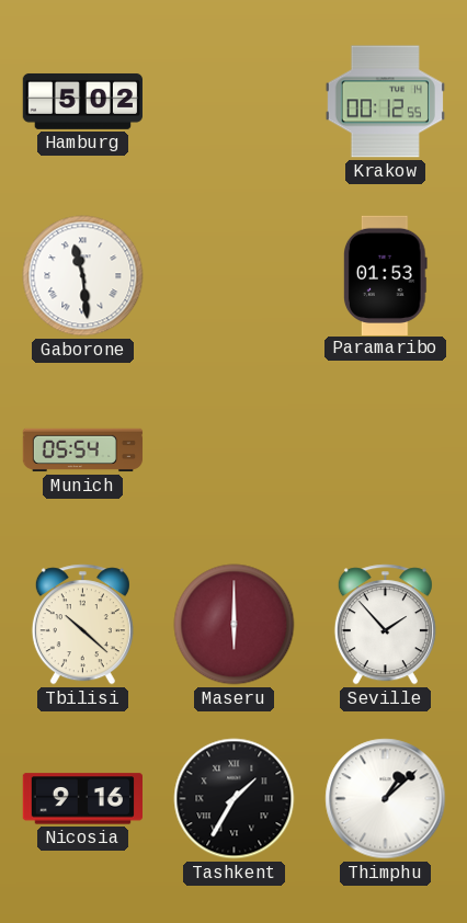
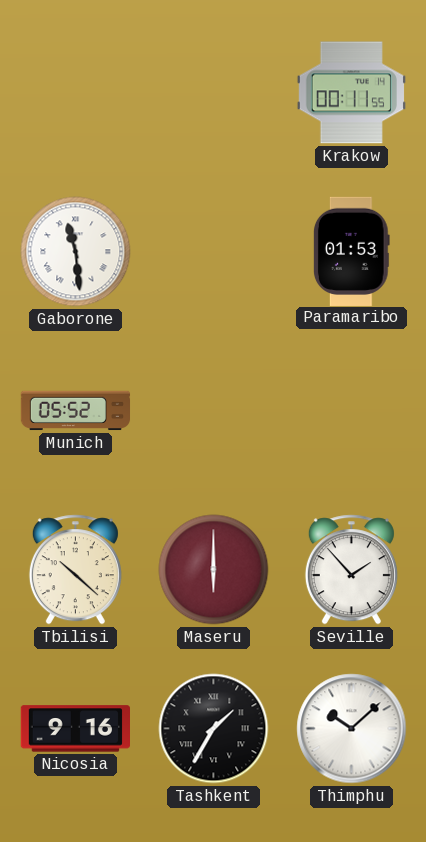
Hamburg: 5:02 -> none
Krakow: 00:12 -> 00:11
Munich: 05:54 -> 05:52
Thimphu: 1:08 -> 10:08
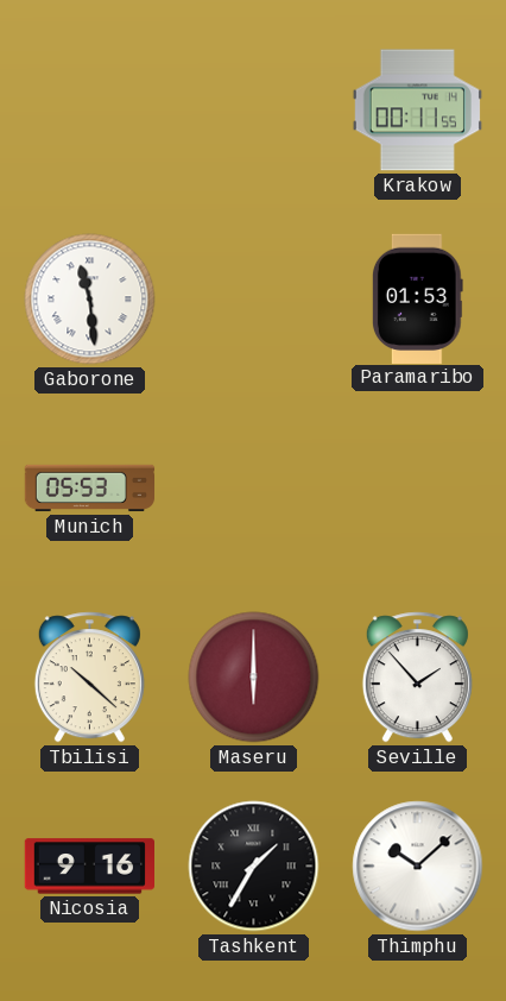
Munich: 05:52 -> 05:53
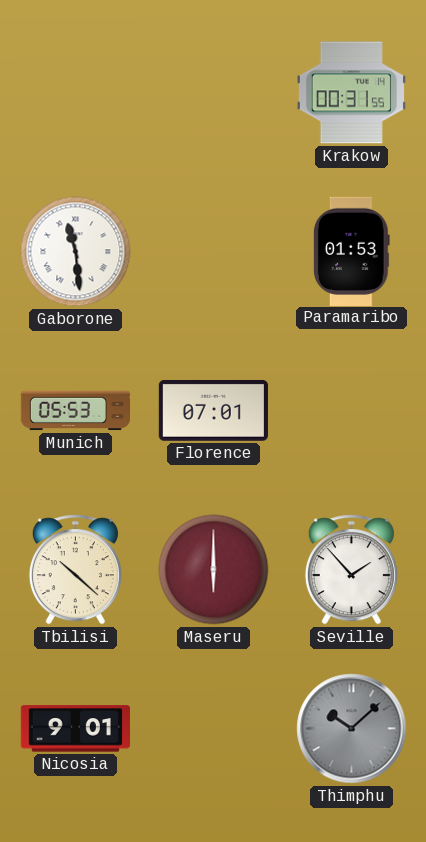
Krakow: 00:11 -> 00:31
Florence: none -> 07:01
Nicosia: 9:16 -> 9:01
Tashkent: 1:35 -> none
Thimphu dial: white -> grey
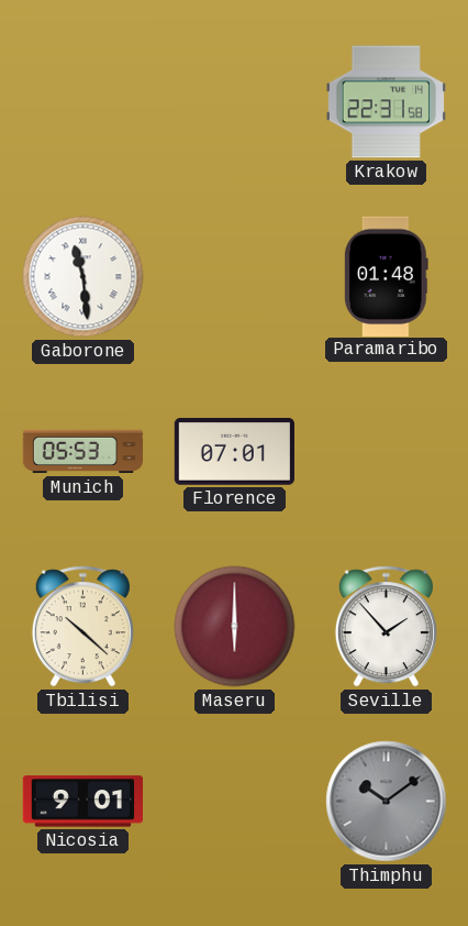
Krakow: 00:31 -> 22:31
Paramaribo: 01:53 -> 01:48
Thimphu: 10:08 -> 10:09
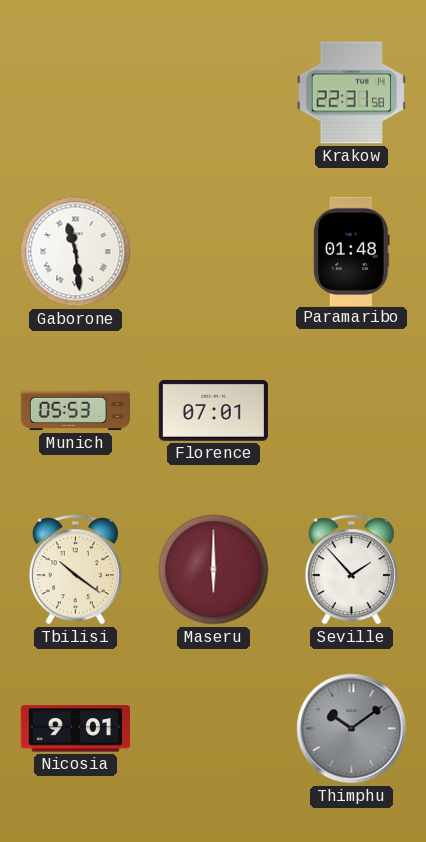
Tbilisi: 10:22 -> 10:21
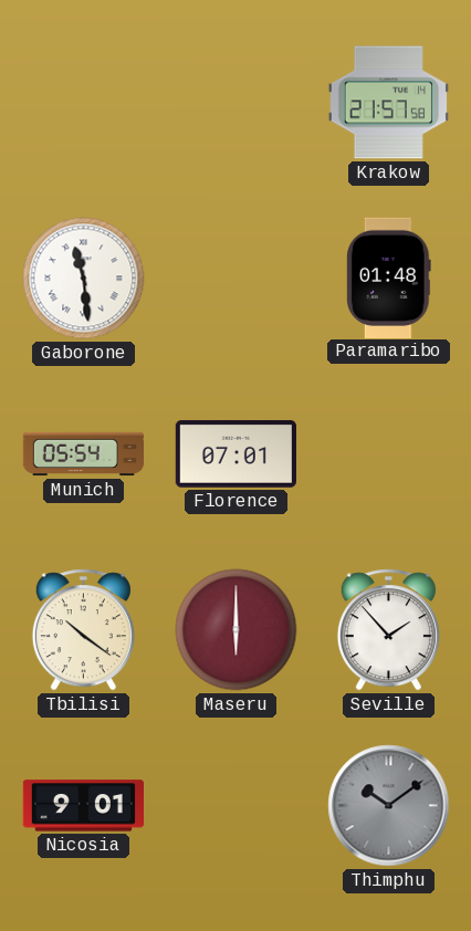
Krakow: 22:31 -> 21:57
Munich: 05:53 -> 05:54
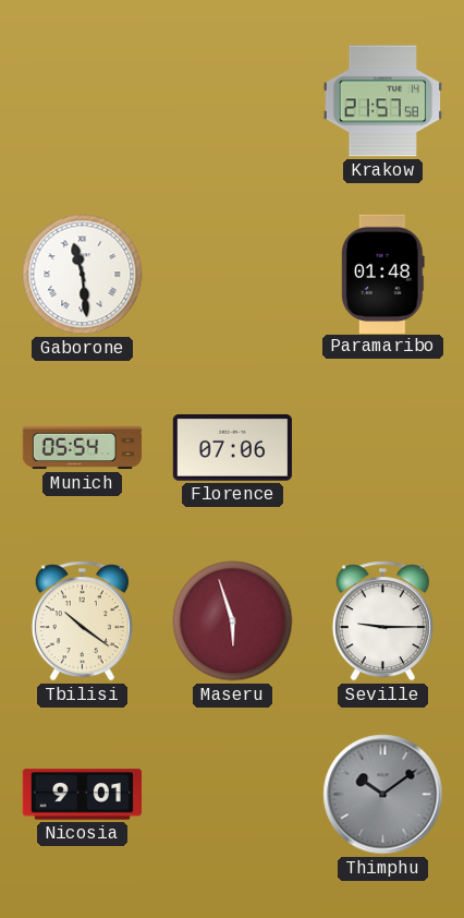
Florence: 07:01 -> 07:06
Maseru: 6:00 -> 5:57
Seville: 1:53 -> 9:15
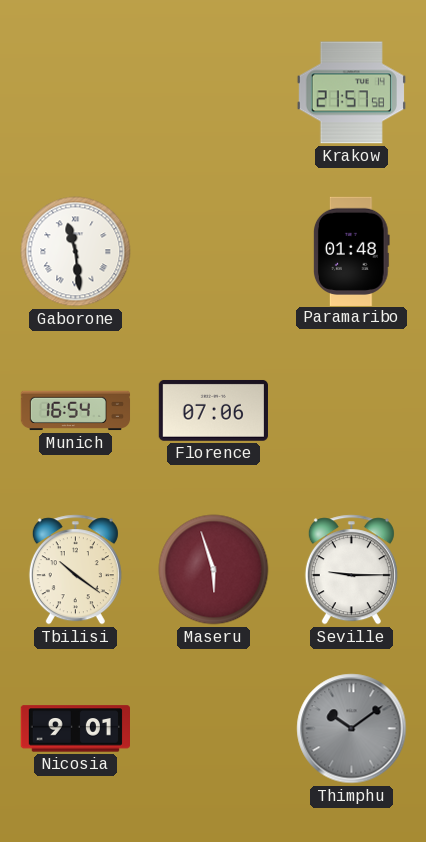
Munich: 05:54 -> 16:54
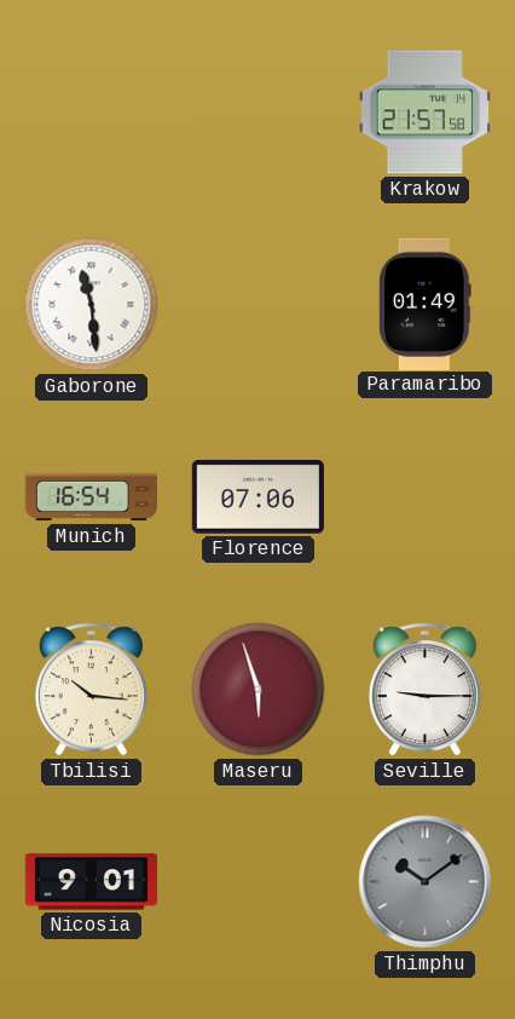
Paramaribo: 01:48 -> 01:49
Tbilisi: 10:21 -> 10:16
